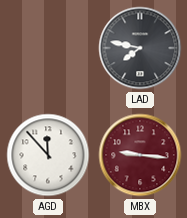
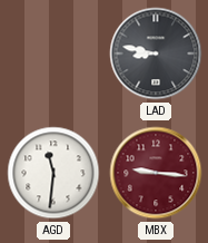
LAD: 7:47 -> 8:47
AGD: 11:53 -> 11:31
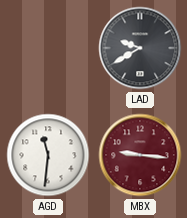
LAD: 8:47 -> 9:40
